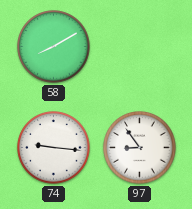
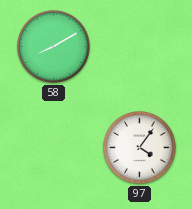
74: 9:16 -> none
97: 8:54 -> 4:06
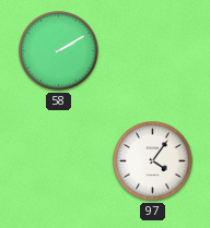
58: 8:10 -> 2:10
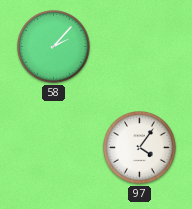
58: 2:10 -> 2:07
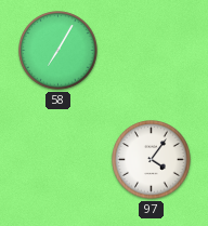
58: 2:07 -> 7:05
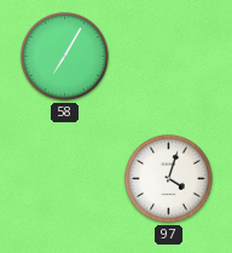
97: 4:06 -> 4:03
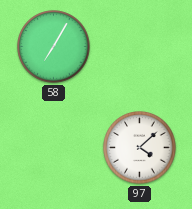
97: 4:03 -> 4:08
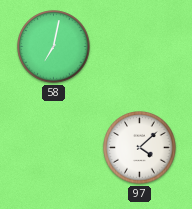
58: 7:05 -> 7:02
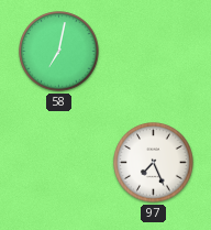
97: 4:08 -> 7:26
